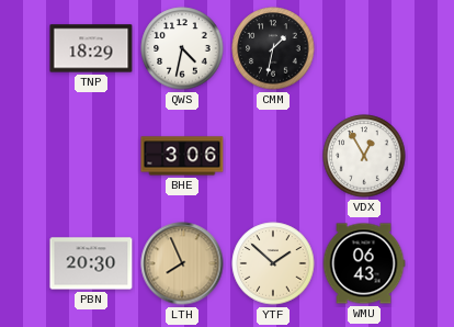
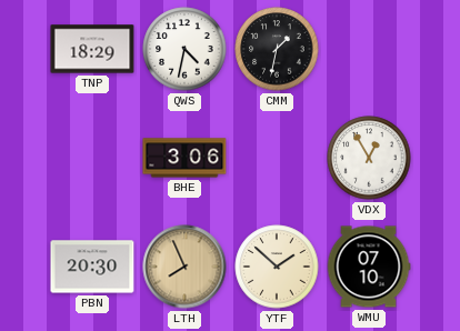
WMU: 06:43 -> 07:10
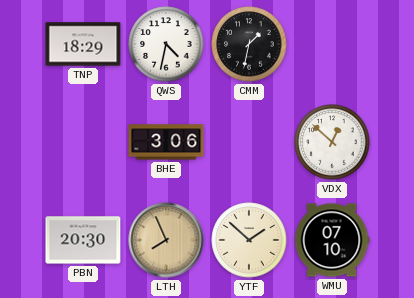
VDX: 12:55 -> 12:52
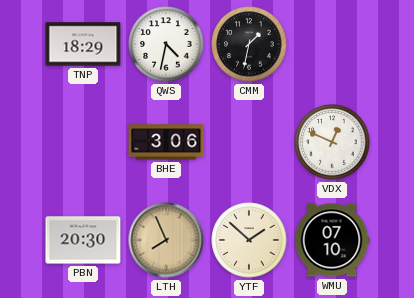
VDX: 12:52 -> 12:49
